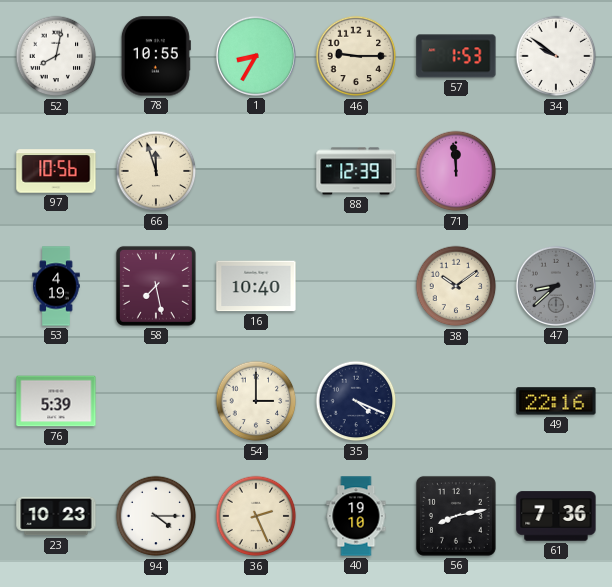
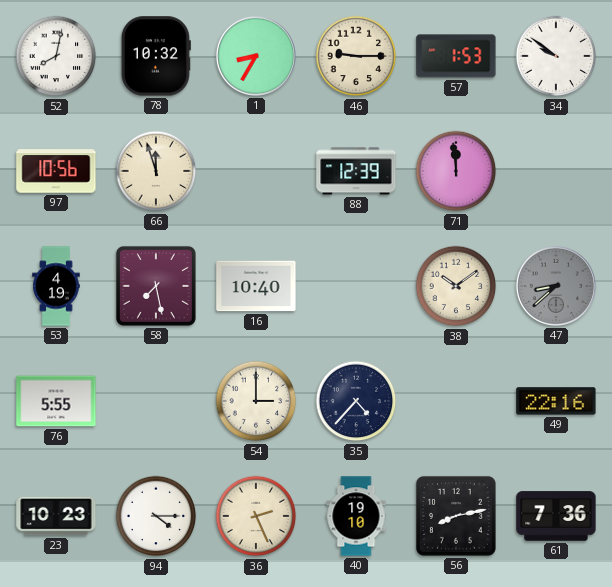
78: 10:55 -> 10:32
76: 5:39 -> 5:55
35: 4:19 -> 4:37
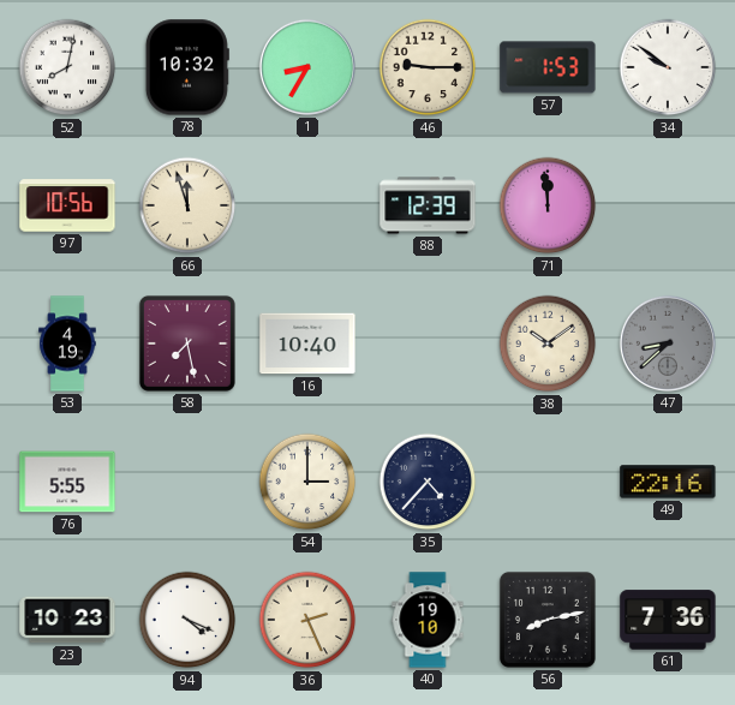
94: 4:15 -> 4:19
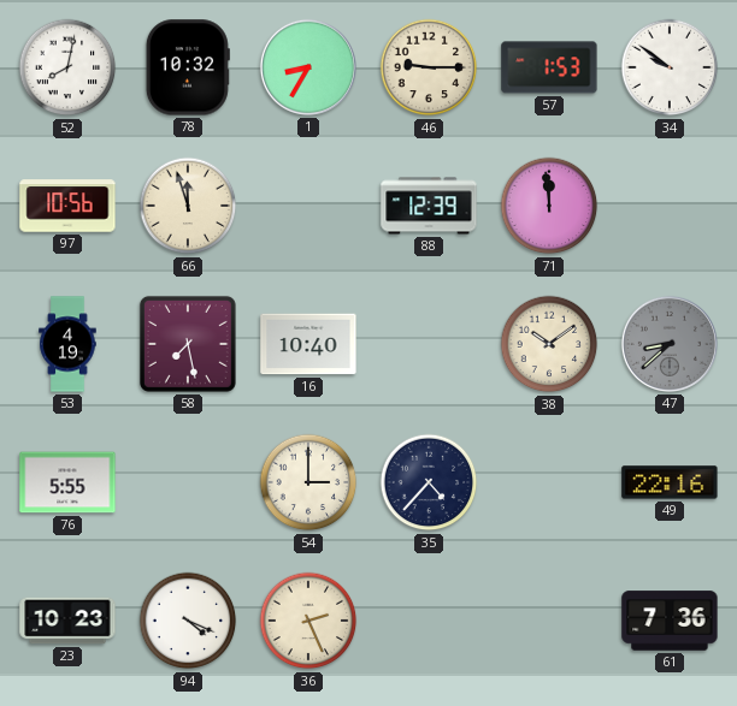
40: 19:10 -> none
56: 8:13 -> none
